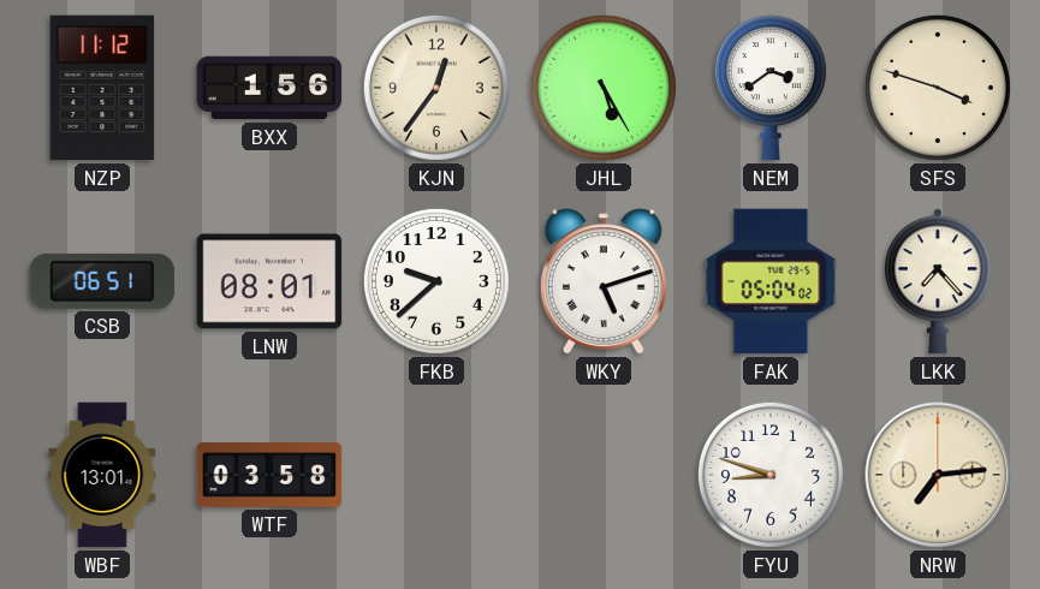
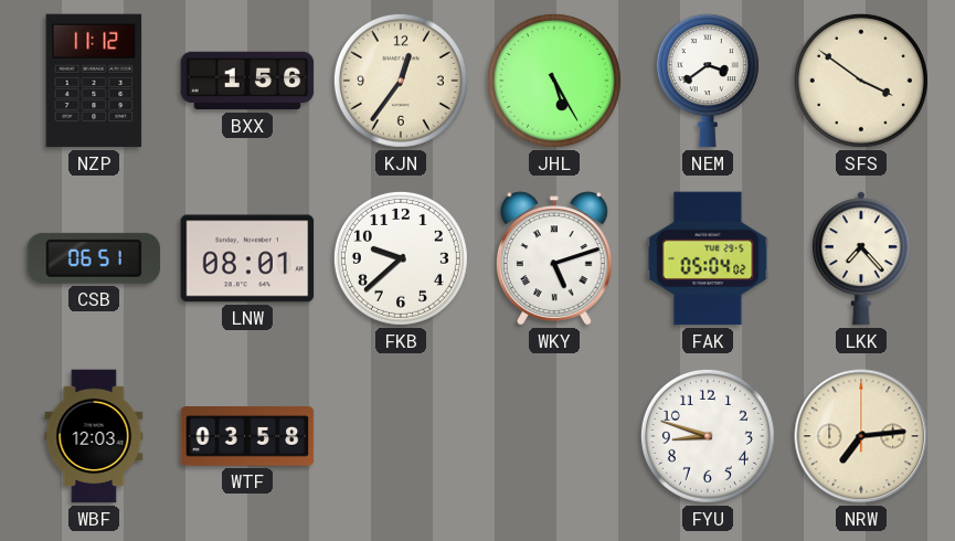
SFS: 3:48 -> 3:51
WBF: 13:01 -> 12:03
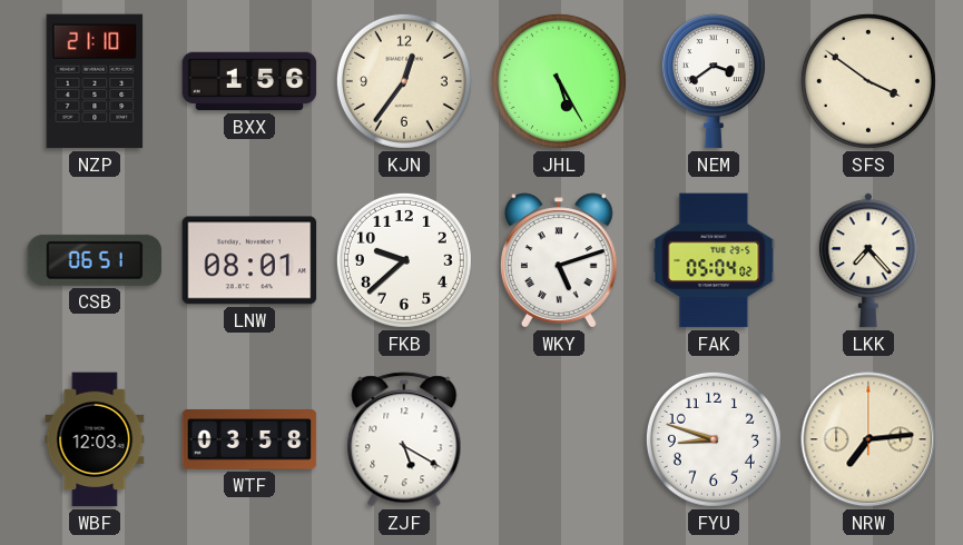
NZP: 11:12 -> 21:10
ZJF: none -> 5:20
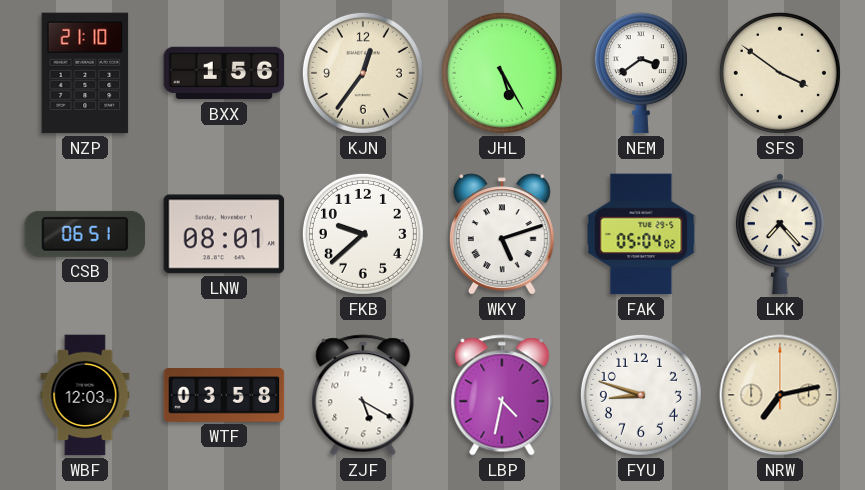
LBP: none -> 4:32
NRW: 7:14 -> 7:13
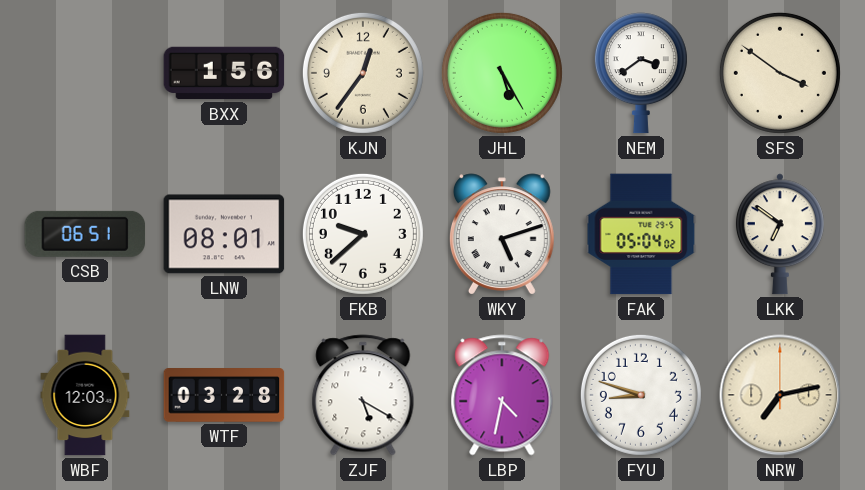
NZP: 21:10 -> none
LKK: 7:23 -> 6:51
WTF: 03:58 -> 03:28
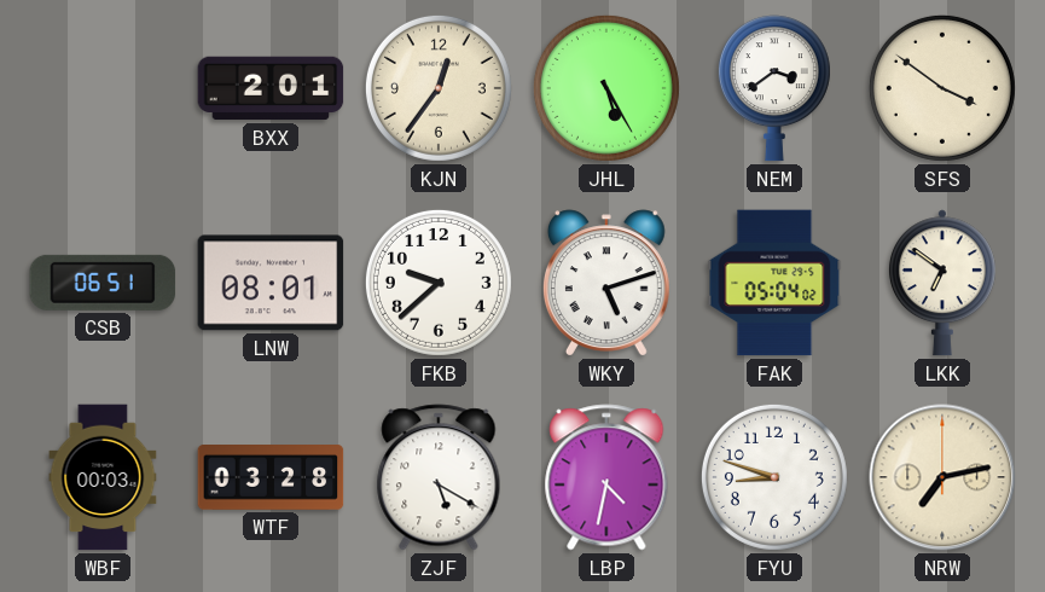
BXX: 1:56 -> 2:01
WBF: 12:03 -> 00:03
